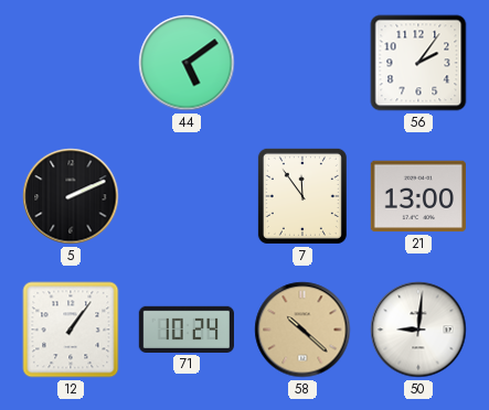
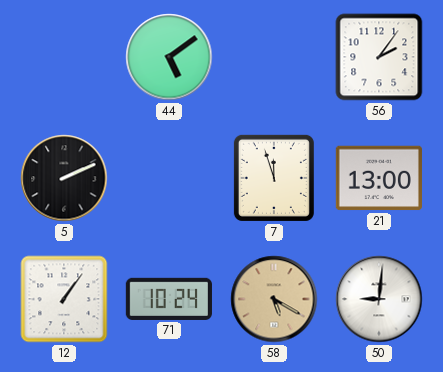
7: 11:54 -> 11:57
58: 10:22 -> 5:20
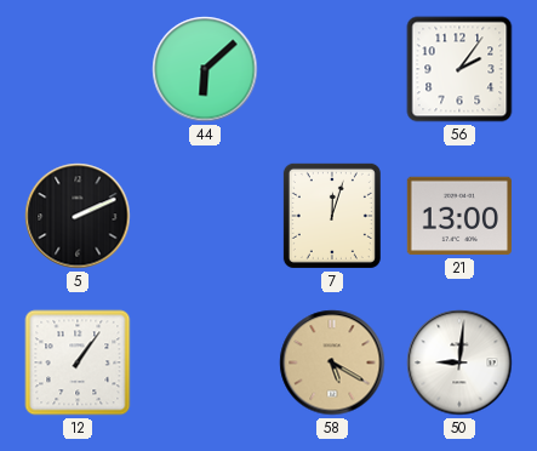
44: 5:09 -> 6:08
7: 11:57 -> 12:03
71: 10:24 -> none
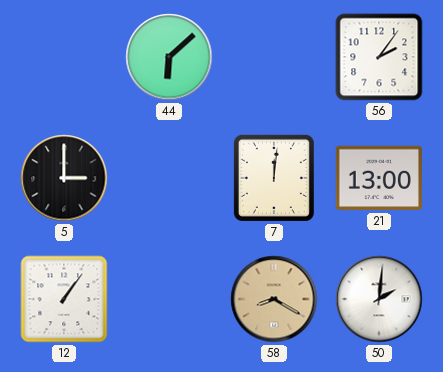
5: 2:11 -> 3:00
7: 12:03 -> 12:01
58: 5:20 -> 8:20
50: 9:01 -> 2:01
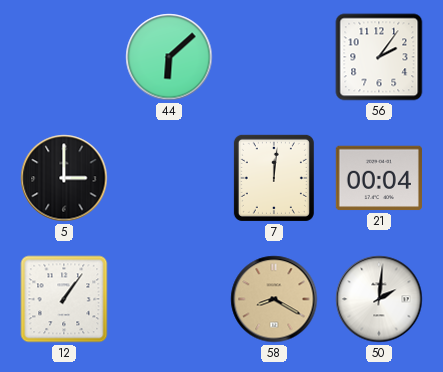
21: 13:00 -> 00:04
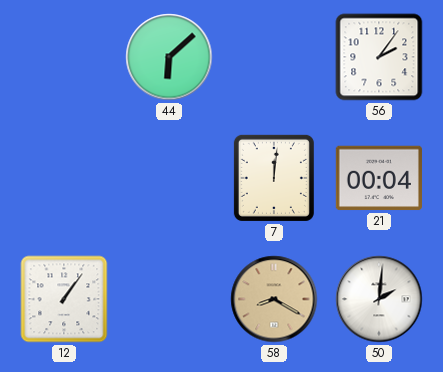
5: 3:00 -> none
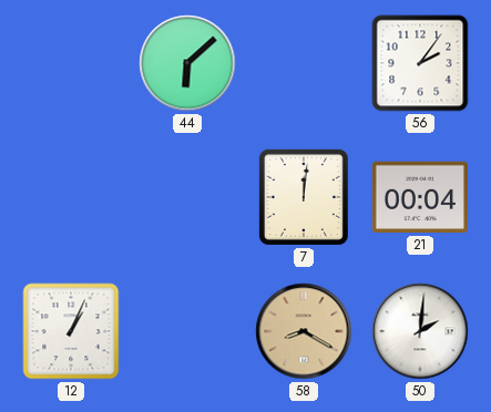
12: 1:06 -> 1:04
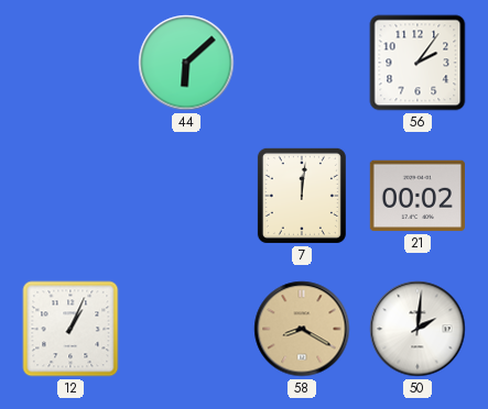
21: 00:04 -> 00:02
